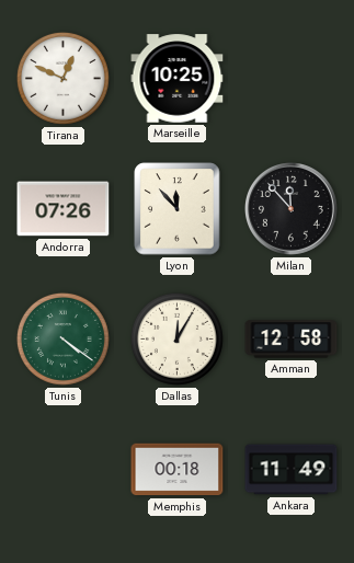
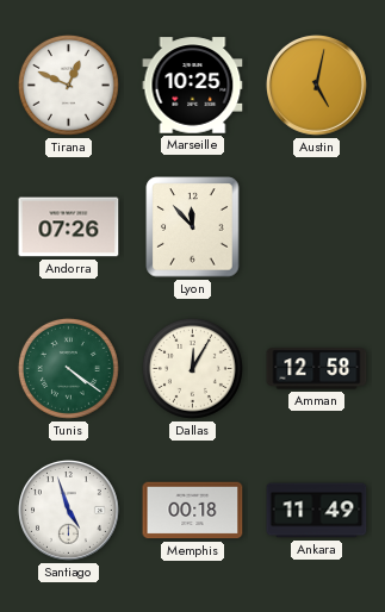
Austin: none -> 5:02
Milan: 11:53 -> none
Santiago: none -> 4:57
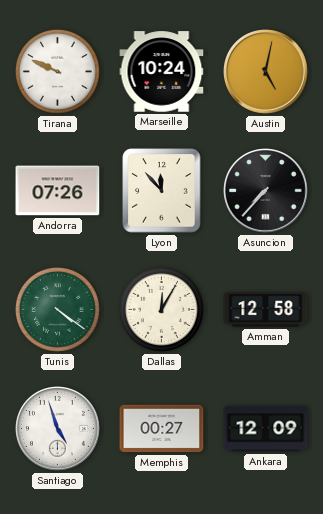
Tirana: 12:49 -> 9:49
Marseille: 10:25 -> 10:24
Asuncion: none -> 7:37
Memphis: 00:18 -> 00:27
Ankara: 11:49 -> 12:09
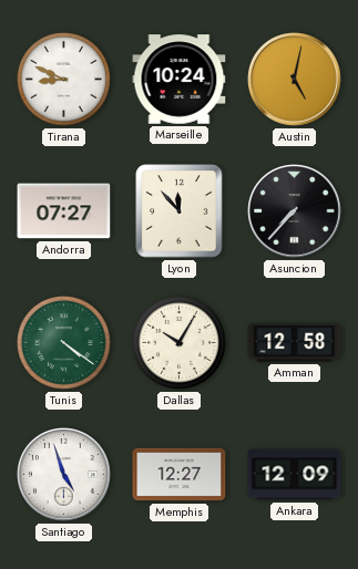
Tirana: 9:49 -> 8:49
Andorra: 07:26 -> 07:27
Dallas: 12:05 -> 10:05
Memphis: 00:27 -> 12:27
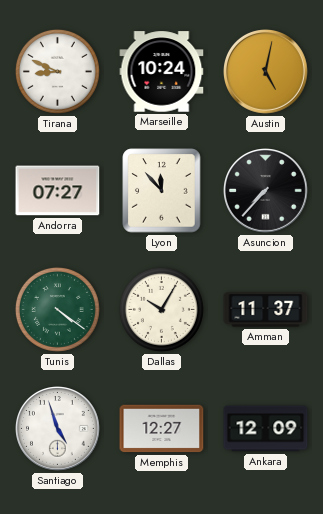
Amman: 12:58 -> 11:37
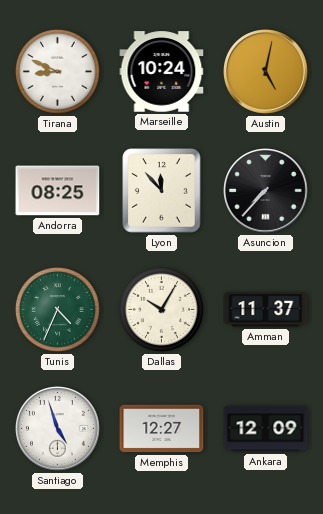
Andorra: 07:27 -> 08:25
Tunis: 4:21 -> 4:34
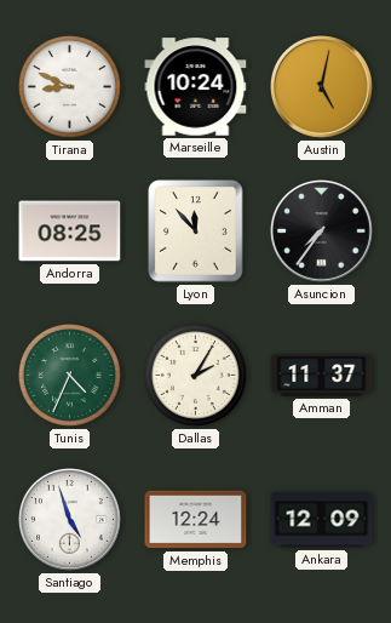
Asuncion: 7:37 -> 7:36
Dallas: 10:05 -> 2:05
Memphis: 12:27 -> 12:24
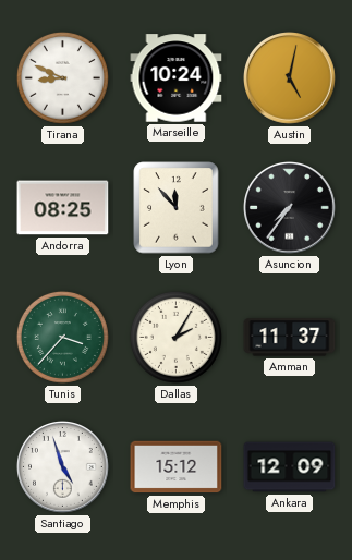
Tunis: 4:34 -> 3:37
Memphis: 12:24 -> 15:12
